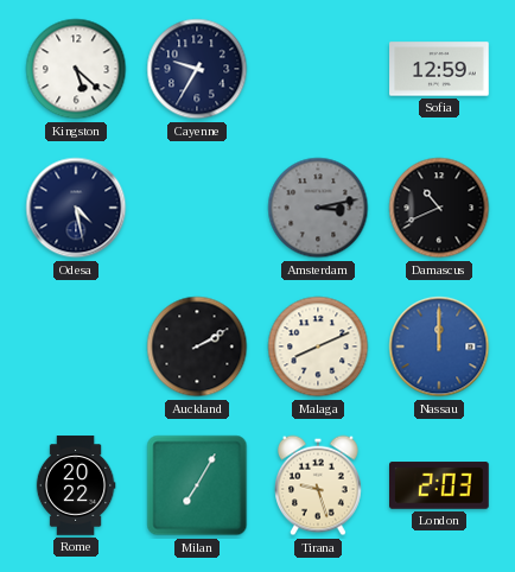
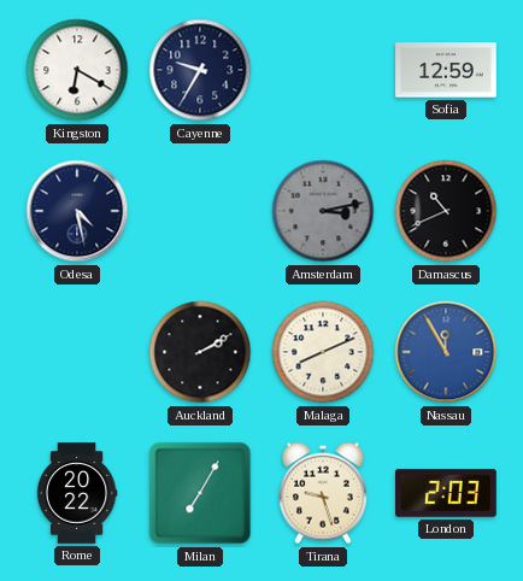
Kingston: 5:22 -> 6:20
Nassau: 12:00 -> 11:55
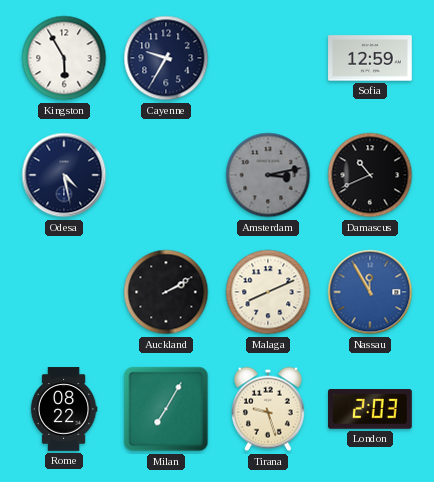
Kingston: 6:20 -> 5:55
Rome: 20:22 -> 08:22
